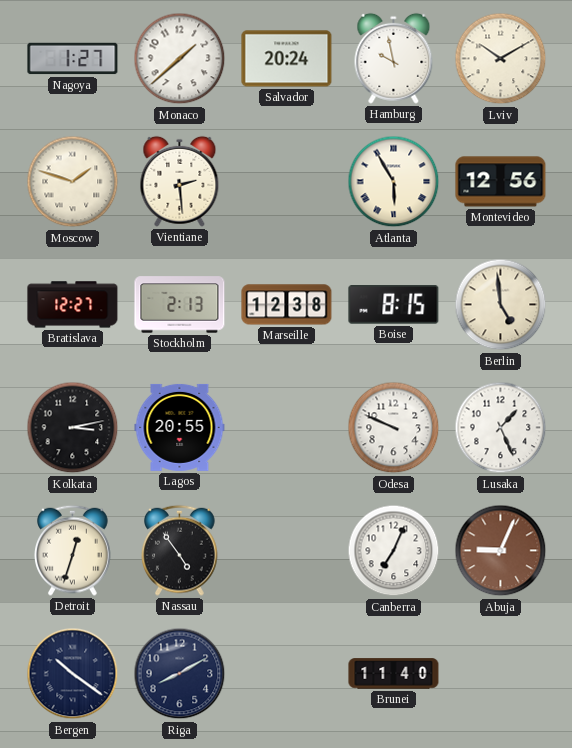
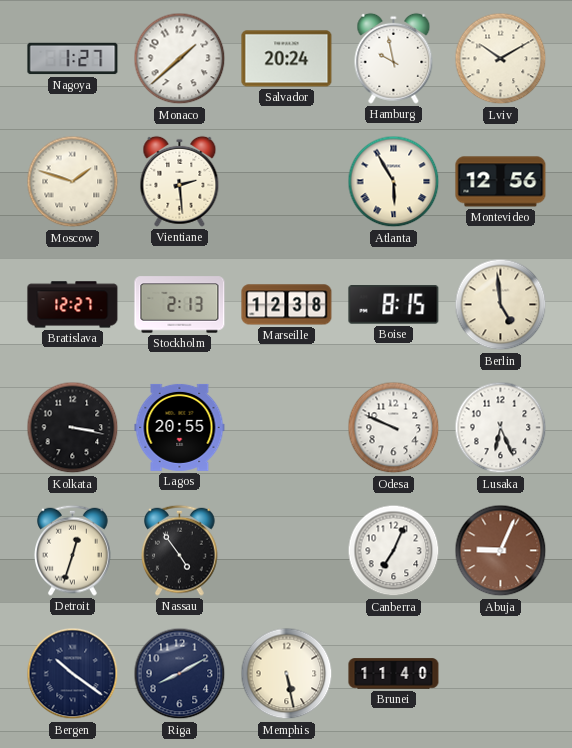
Kolkata: 3:13 -> 3:17
Lusaka: 1:26 -> 6:26
Memphis: none -> 5:28
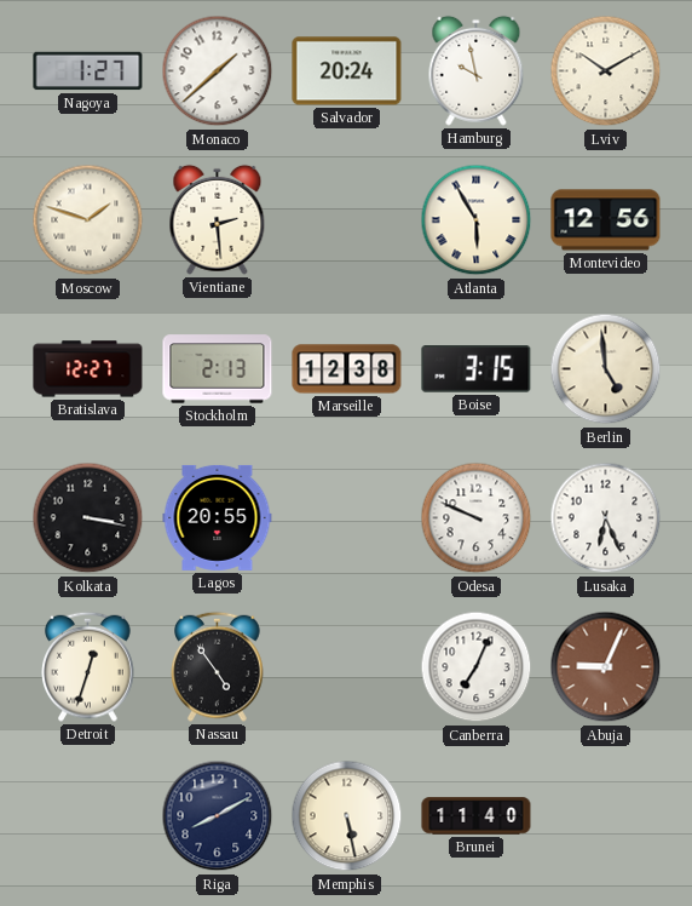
Boise: 8:15 -> 3:15
Bergen: 10:21 -> none
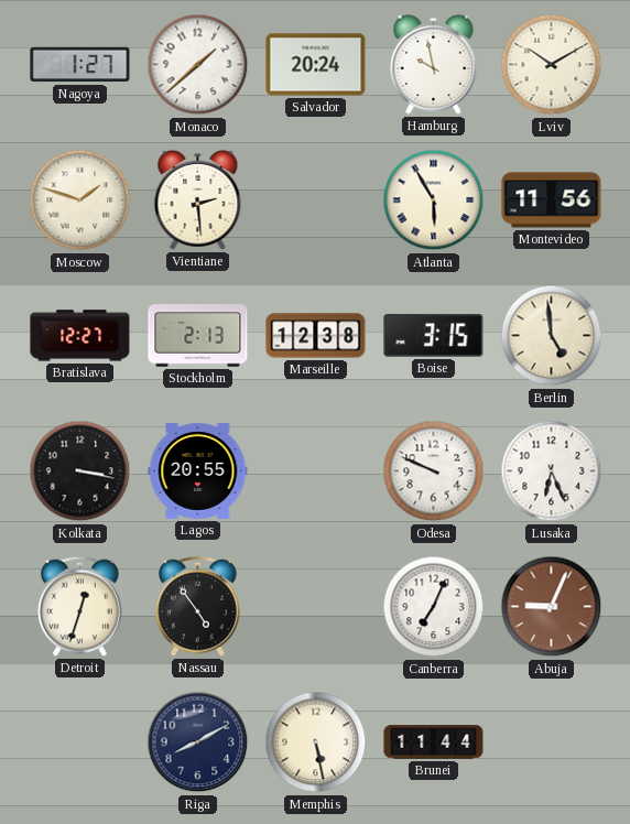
Montevideo: 12:56 -> 11:56
Brunei: 11:40 -> 11:44
